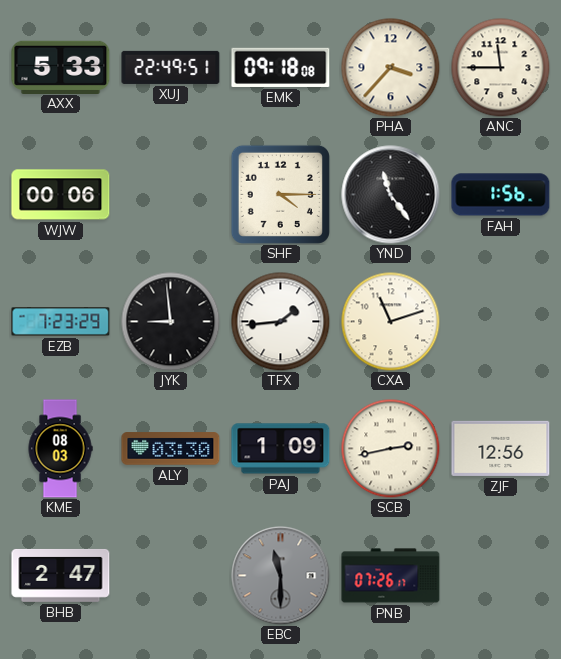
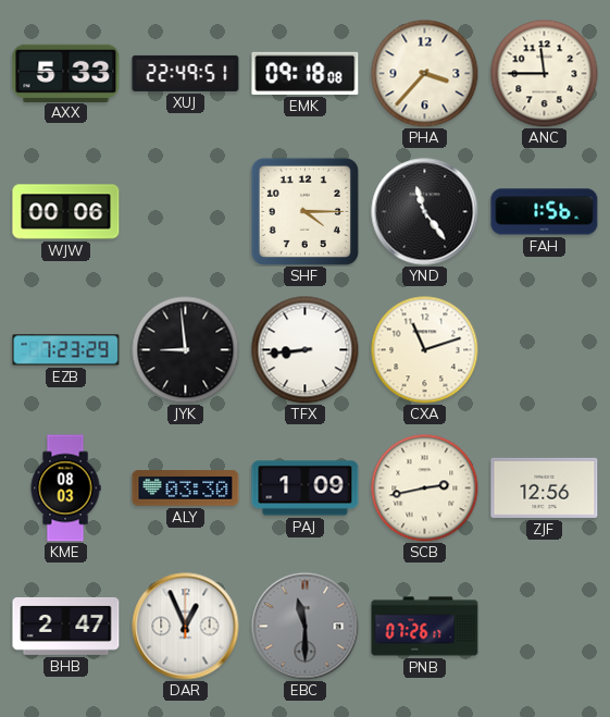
TFX: 1:44 -> 8:44
DAR: none -> 12:56
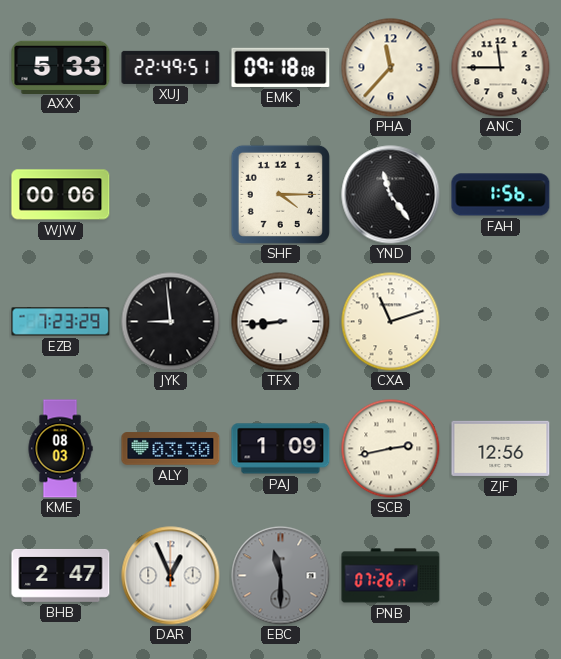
PHA: 3:37 -> 11:37
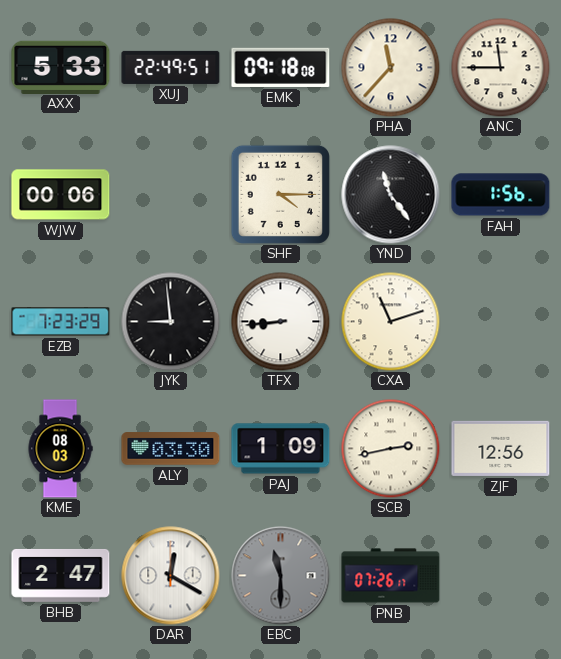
DAR: 12:56 -> 12:20
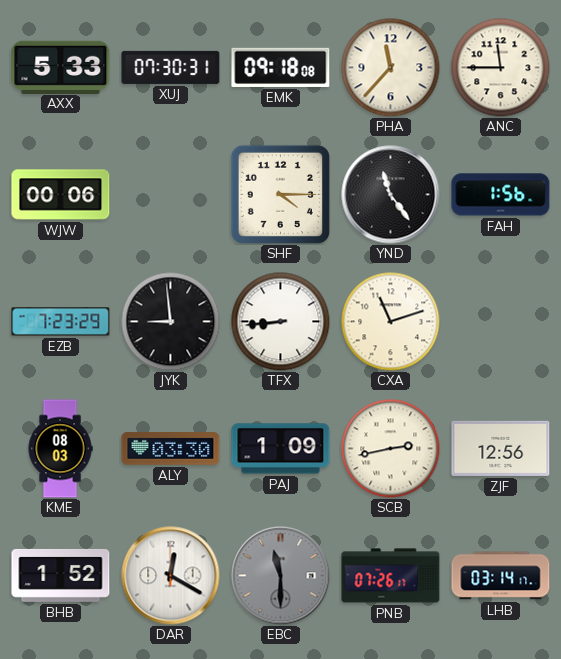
XUJ: 22:49 -> 07:30
BHB: 2:47 -> 1:52
LHB: none -> 03:14
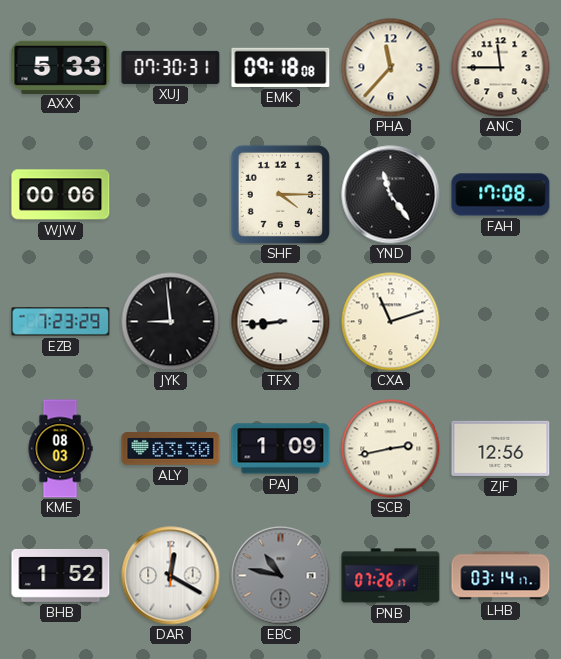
FAH: 1:56 -> 17:08
EBC: 11:30 -> 10:47
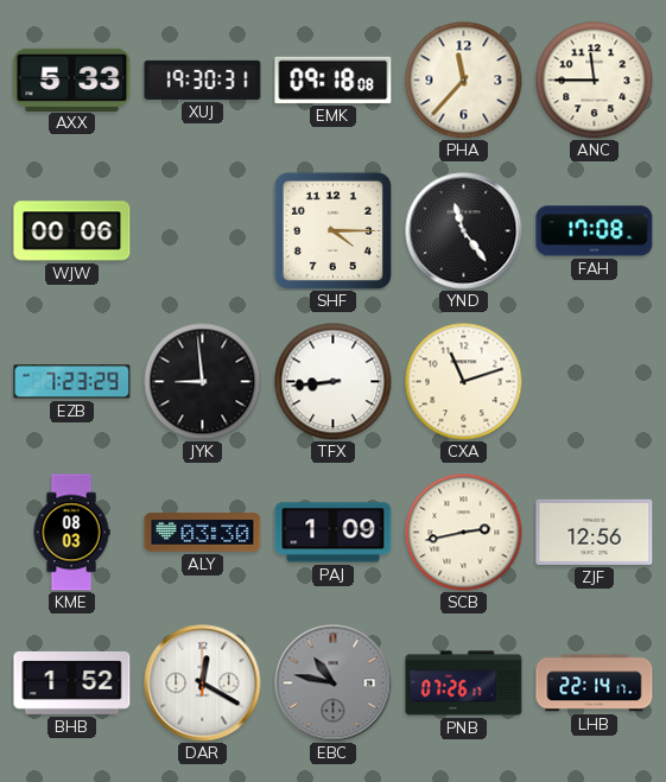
XUJ: 07:30 -> 19:30
LHB: 03:14 -> 22:14
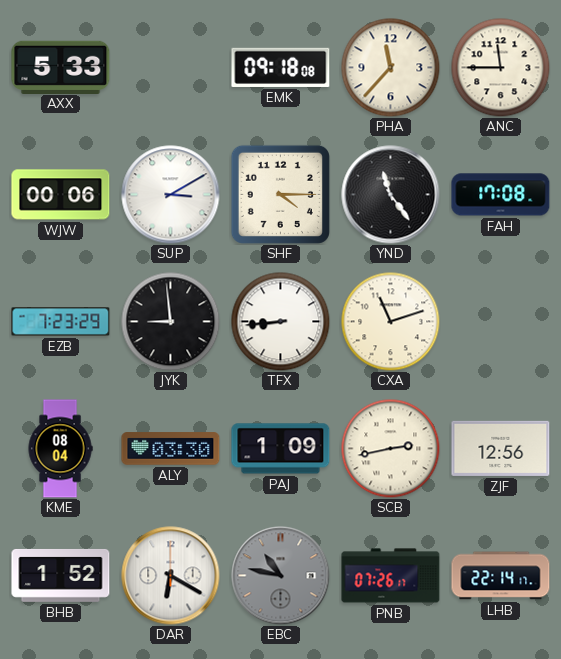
XUJ: 19:30 -> none
SUP: none -> 3:10
KME: 08:03 -> 08:04
DAR: 12:20 -> 6:20
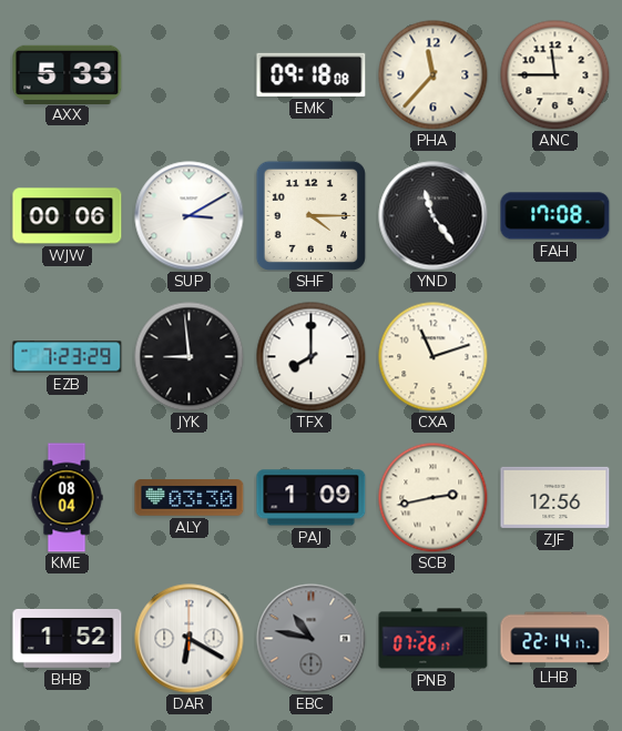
TFX: 8:44 -> 8:00
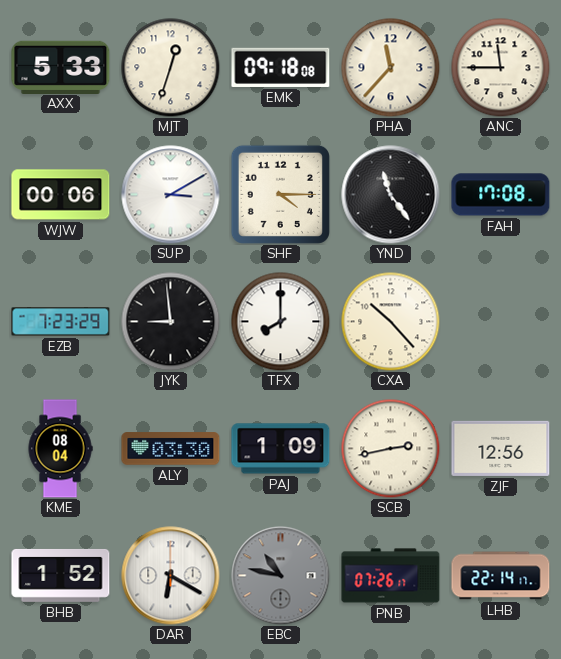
MJT: none -> 12:33
CXA: 11:12 -> 10:23
